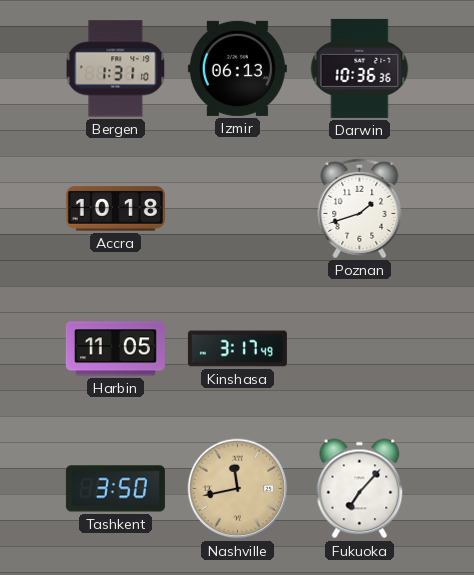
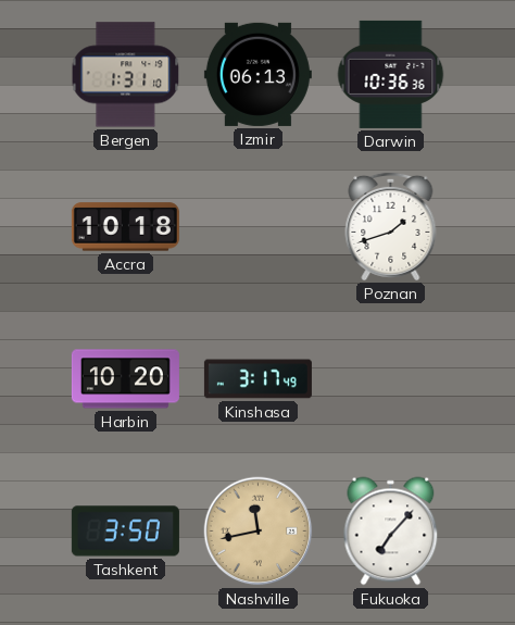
Harbin: 11:05 -> 10:20
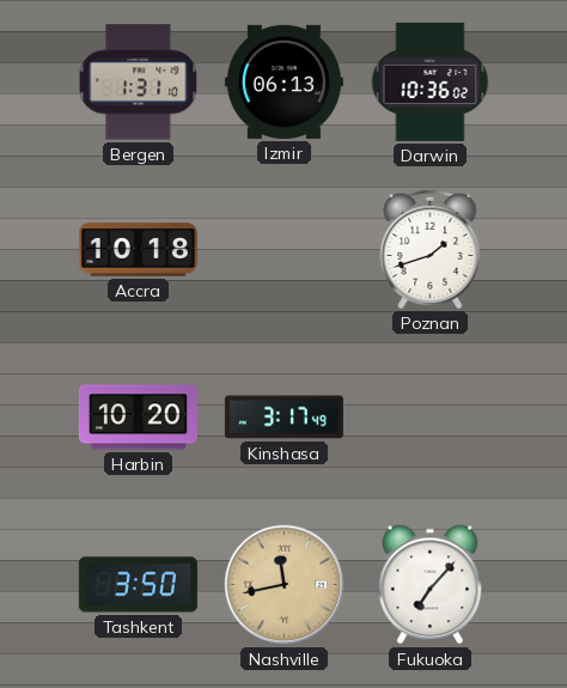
Darwin: 10:36:36 -> 10:36:02
